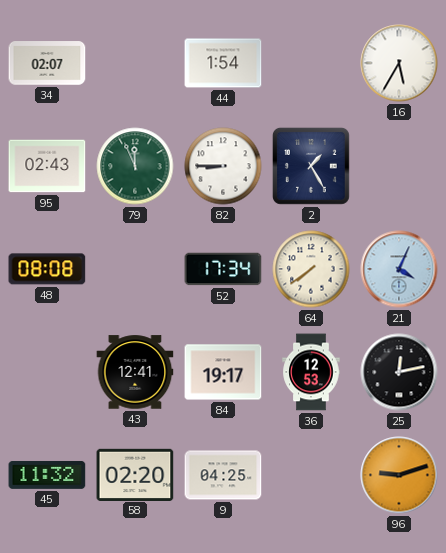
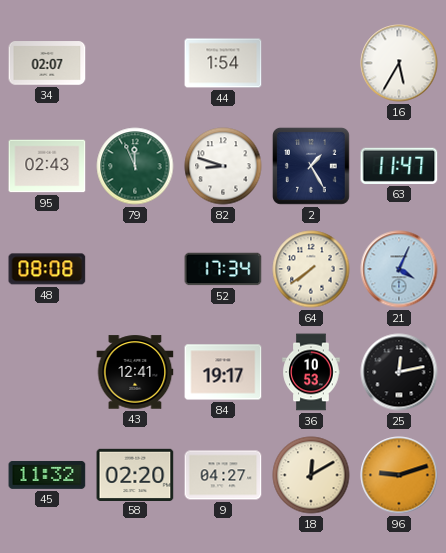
82: 8:45 -> 8:48
63: none -> 11:47
36: 12:53 -> 10:53
9: 04:25 -> 04:27
18: none -> 12:10
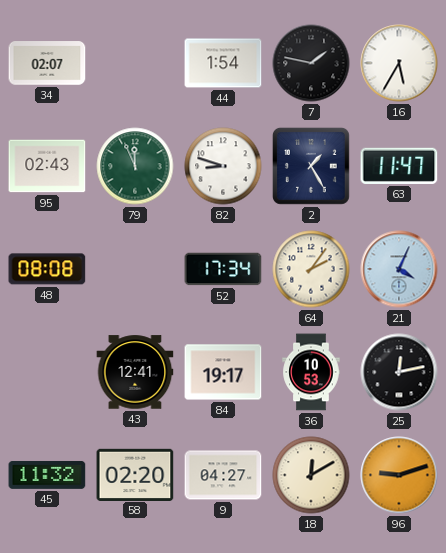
7: none -> 1:47
64: 7:39 -> 2:06
